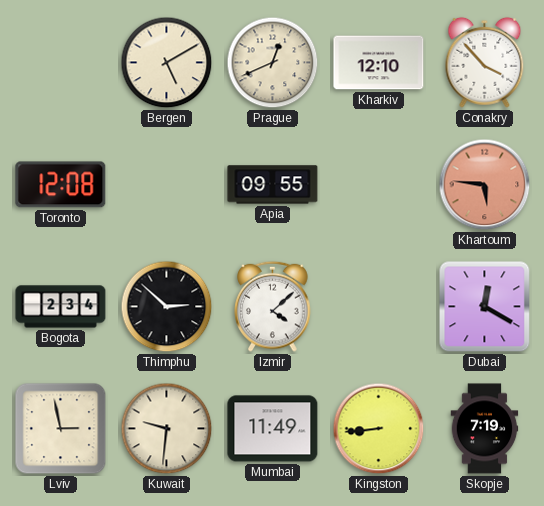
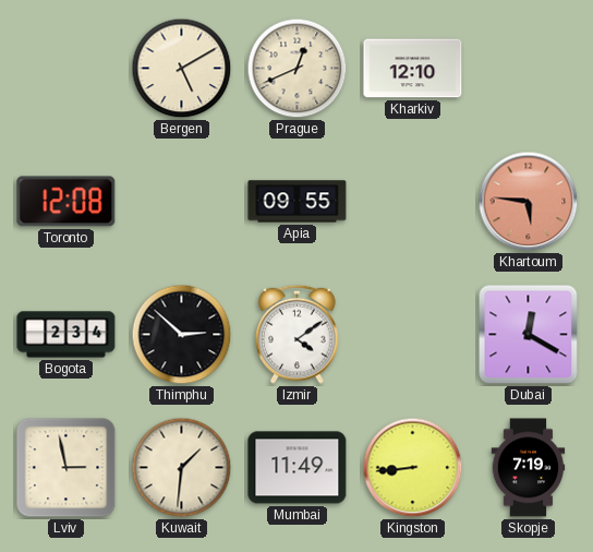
Conakry: 3:53 -> none
Izmir: 4:08 -> 4:09
Kuwait: 9:31 -> 1:31
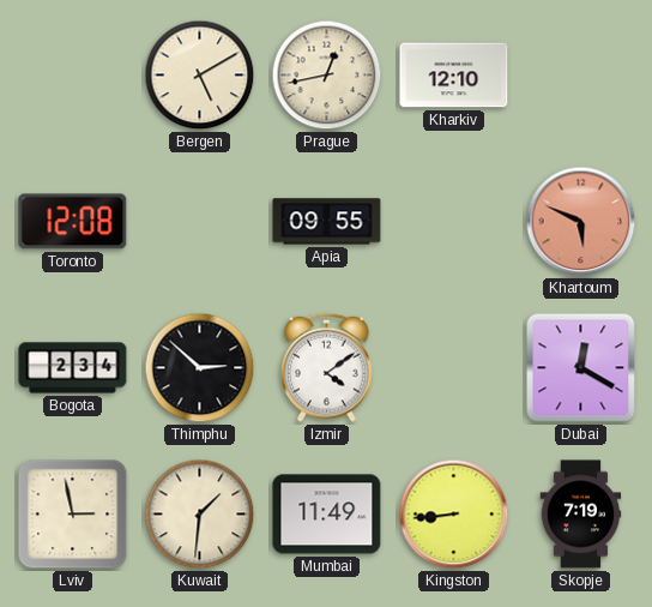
Prague: 12:41 -> 12:43
Khartoum: 5:46 -> 5:49
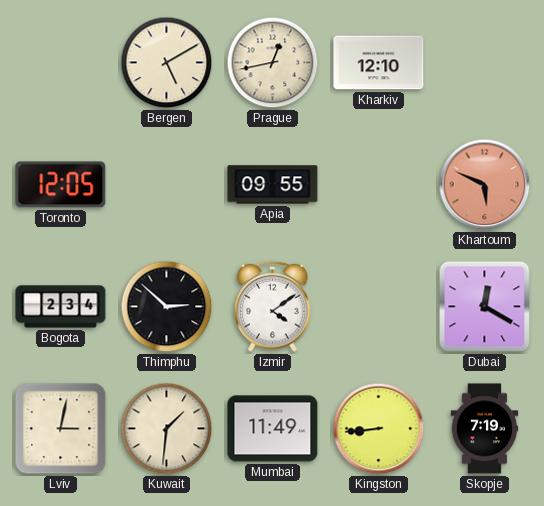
Toronto: 12:08 -> 12:05
Lviv: 2:58 -> 3:02
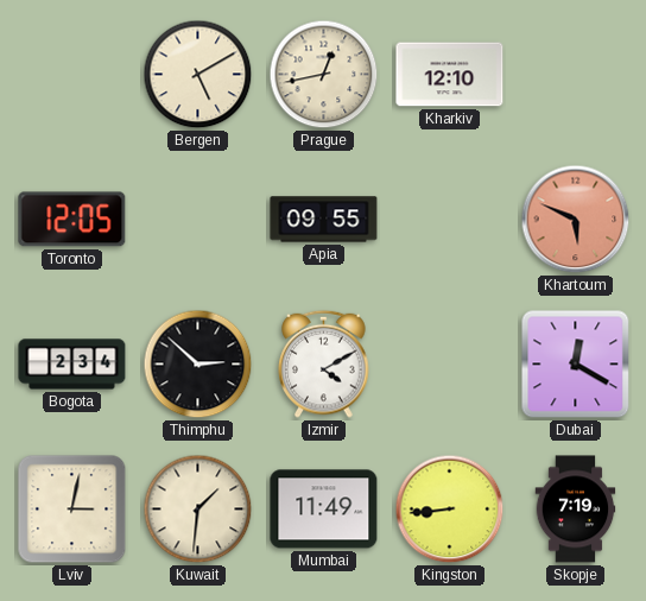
Izmir: 4:09 -> 4:10
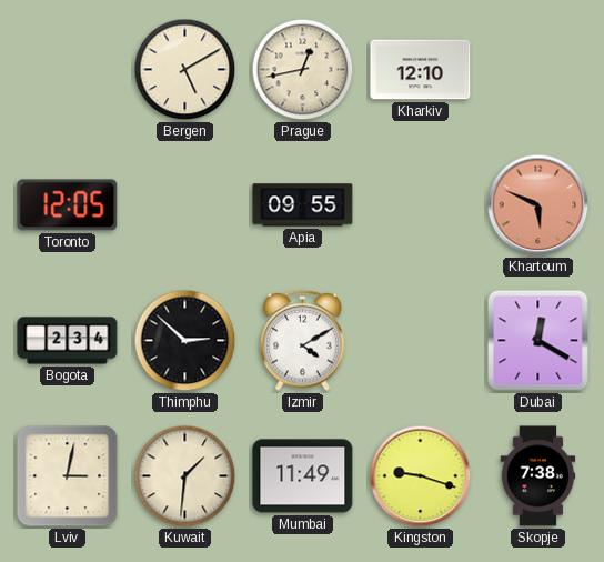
Kingston: 8:44 -> 9:18
Skopje: 7:19 -> 7:38
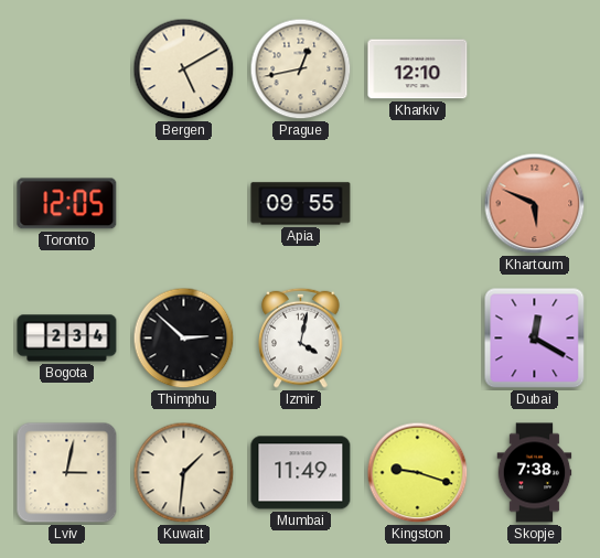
Izmir: 4:10 -> 4:02
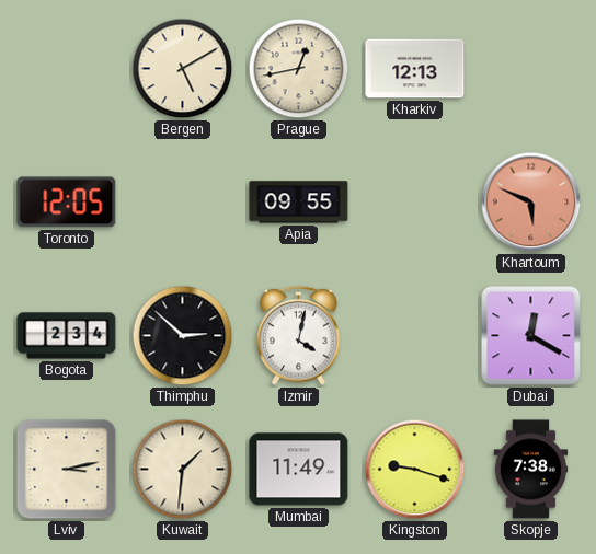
Kharkiv: 12:10 -> 12:13
Lviv: 3:02 -> 3:13
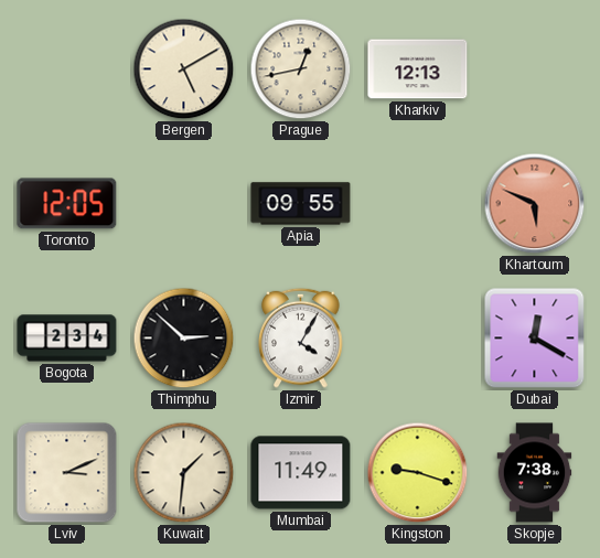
Izmir: 4:02 -> 4:05
Lviv: 3:13 -> 3:11
